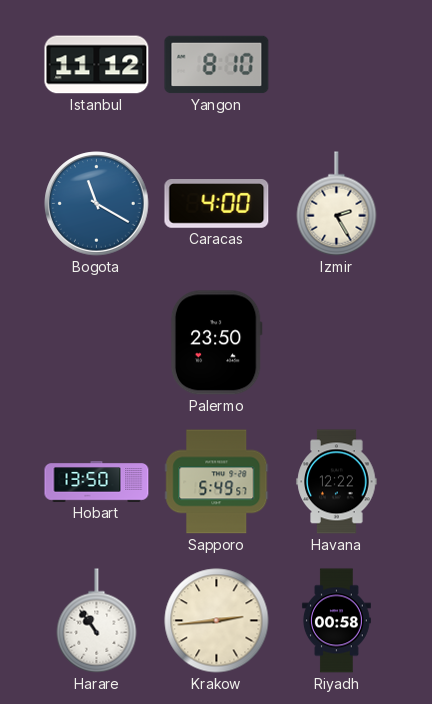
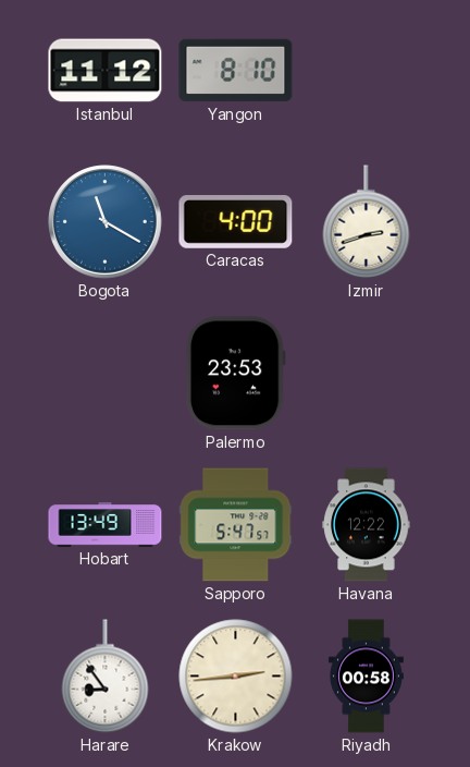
Izmir: 2:25 -> 2:42
Palermo: 23:50 -> 23:53
Hobart: 13:50 -> 13:49
Sapporo: 5:49 -> 5:47
Harare: 10:54 -> 8:54
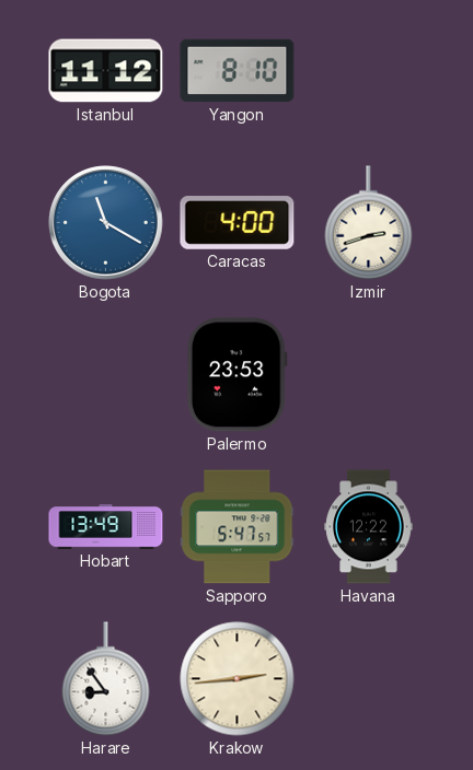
Riyadh: 00:58 -> none
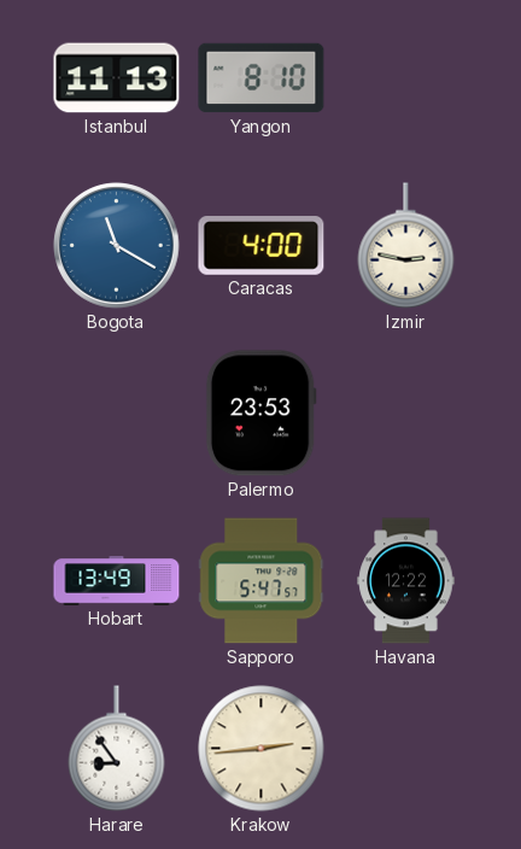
Istanbul: 11:12 -> 11:13
Izmir: 2:42 -> 2:47
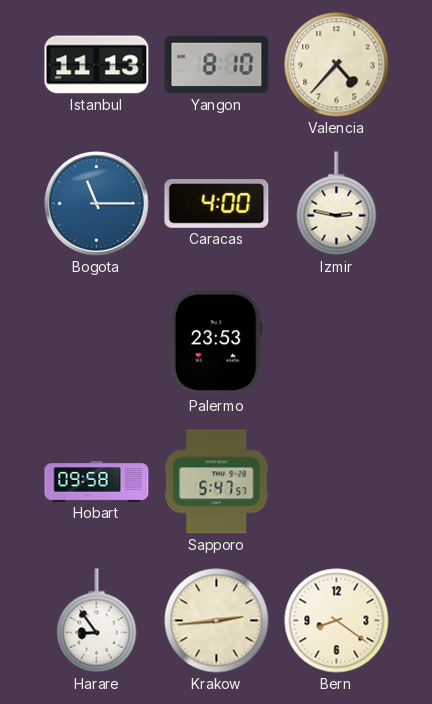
Valencia: none -> 4:37
Bogota: 11:20 -> 11:15
Hobart: 13:49 -> 09:58
Havana: 12:22 -> none
Bern: none -> 8:21
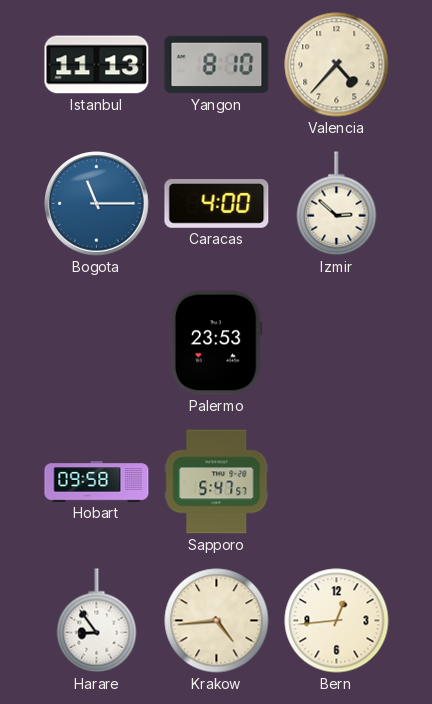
Izmir: 2:47 -> 2:52
Krakow: 2:44 -> 4:44
Bern: 8:21 -> 12:44
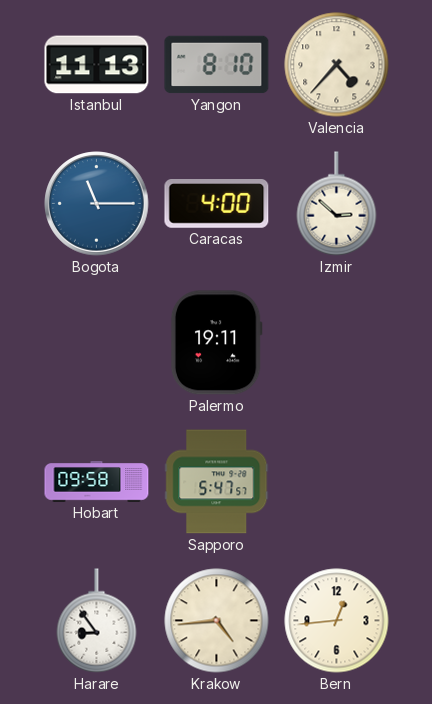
Palermo: 23:53 -> 19:11
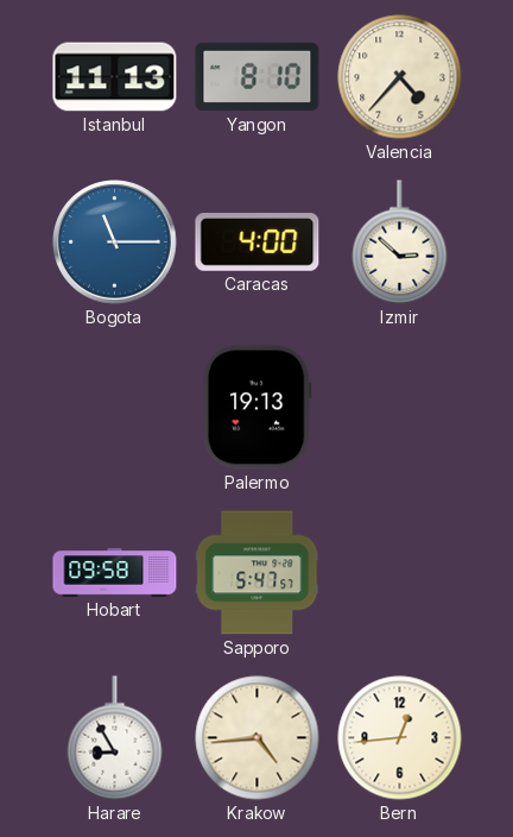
Palermo: 19:11 -> 19:13
Harare: 8:54 -> 8:55
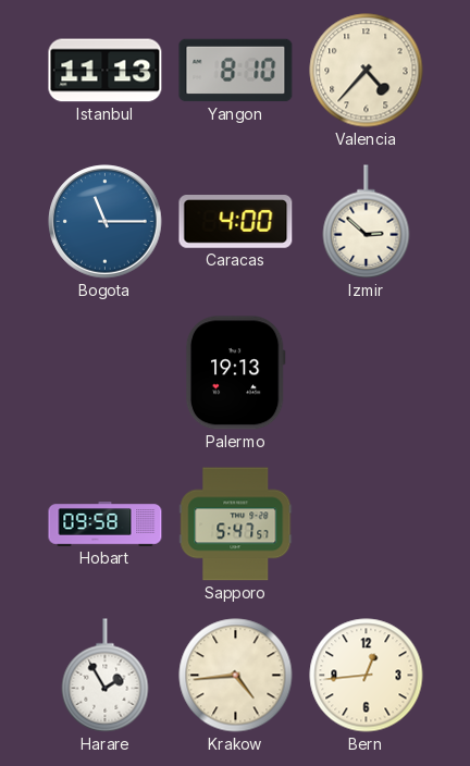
Harare: 8:55 -> 1:55
